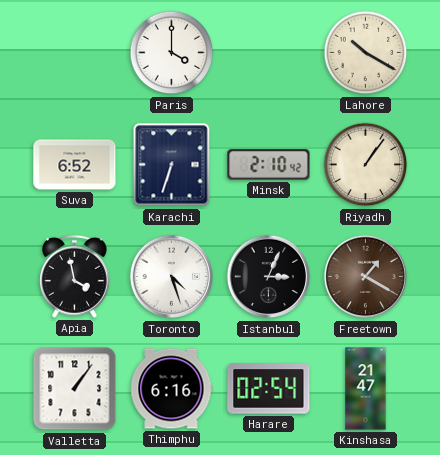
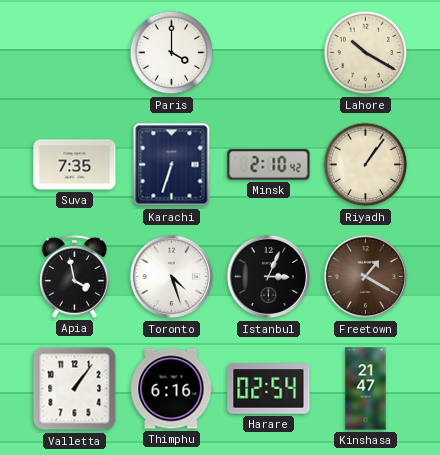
Suva: 6:52 -> 7:35
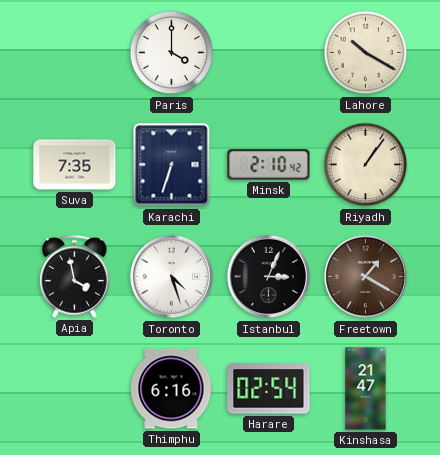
Valletta: 1:06 -> none
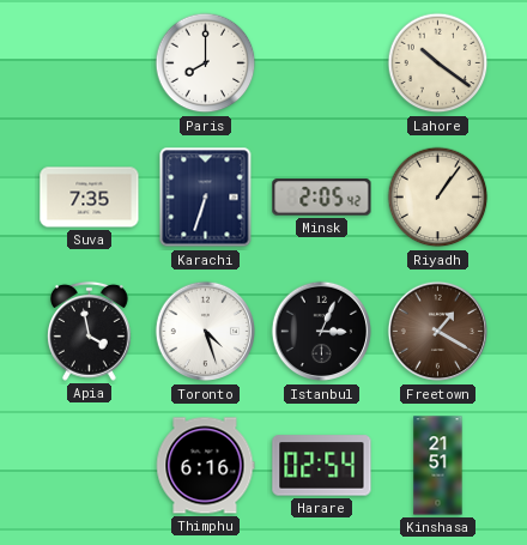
Paris: 4:00 -> 8:00
Lahore: 10:20 -> 10:21
Minsk: 2:10 -> 2:05
Kinshasa: 21:47 -> 21:51
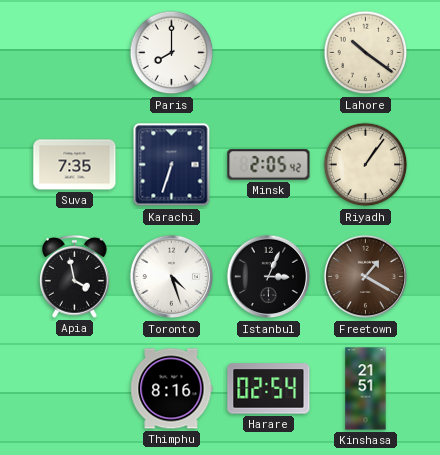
Thimphu: 6:16 -> 8:16
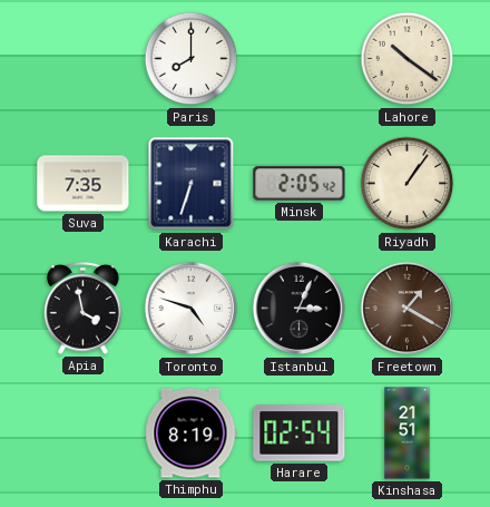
Toronto: 4:27 -> 4:48
Thimphu: 8:16 -> 8:19
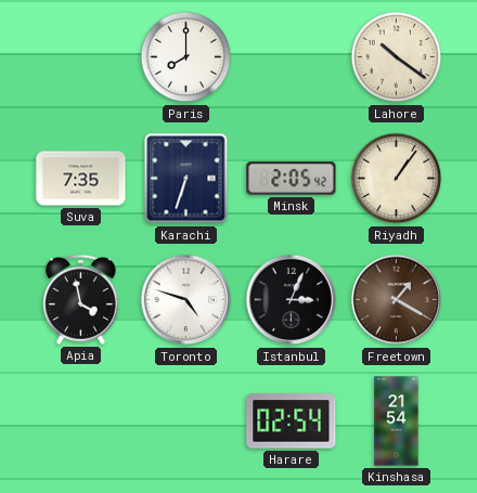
Thimphu: 8:19 -> none
Kinshasa: 21:51 -> 21:54
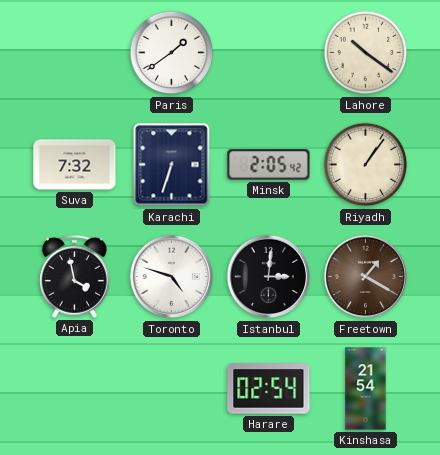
Paris: 8:00 -> 1:39
Suva: 7:35 -> 7:32
Istanbul: 3:04 -> 3:01
